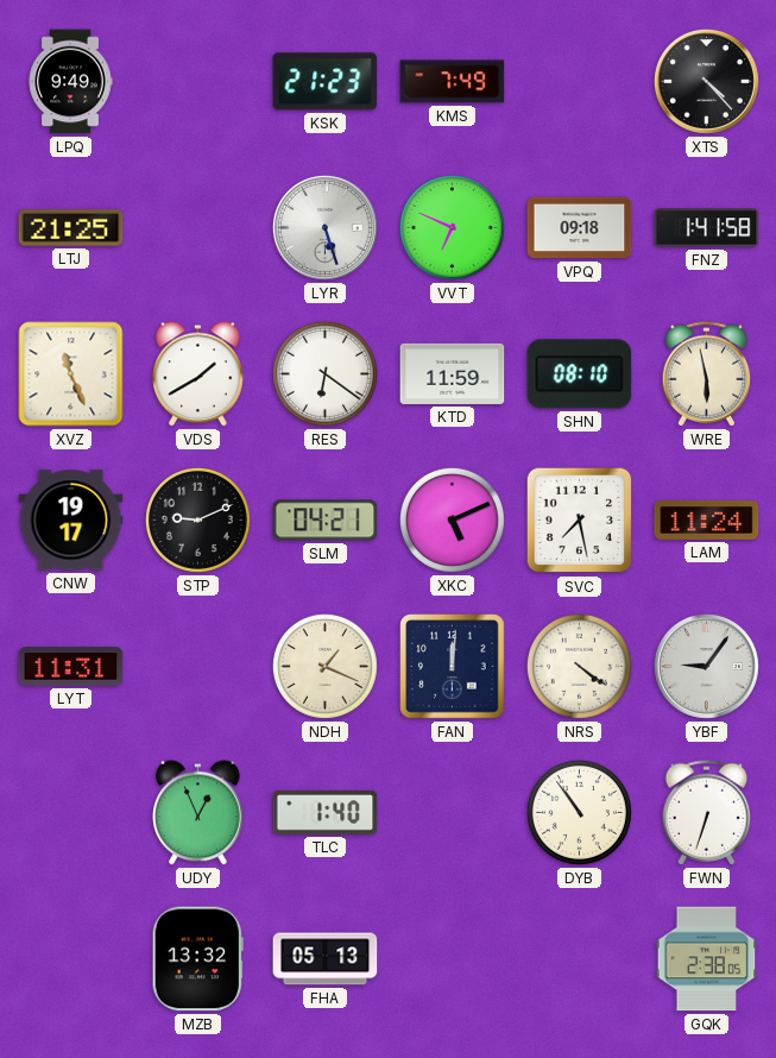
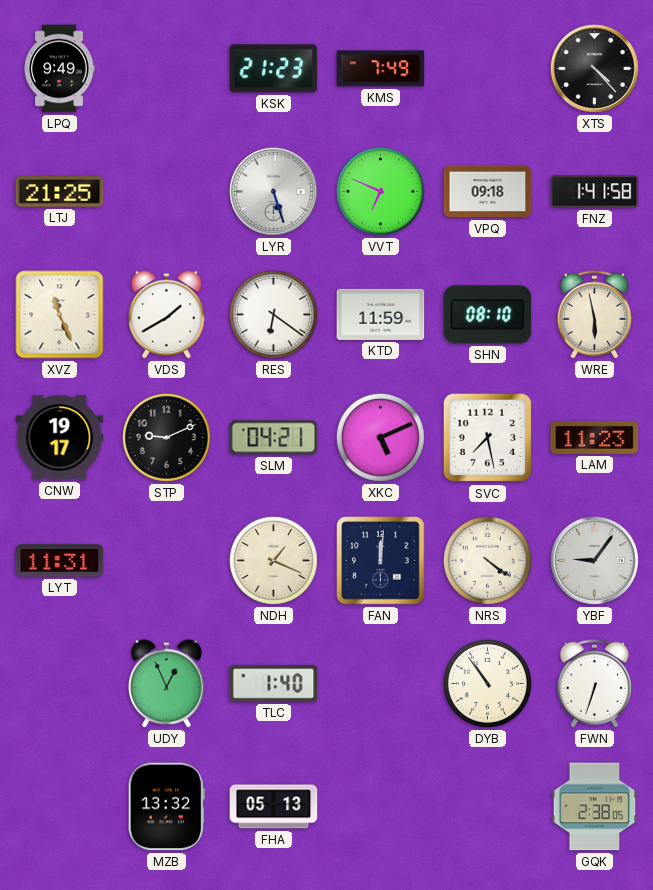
LAM: 11:24 -> 11:23
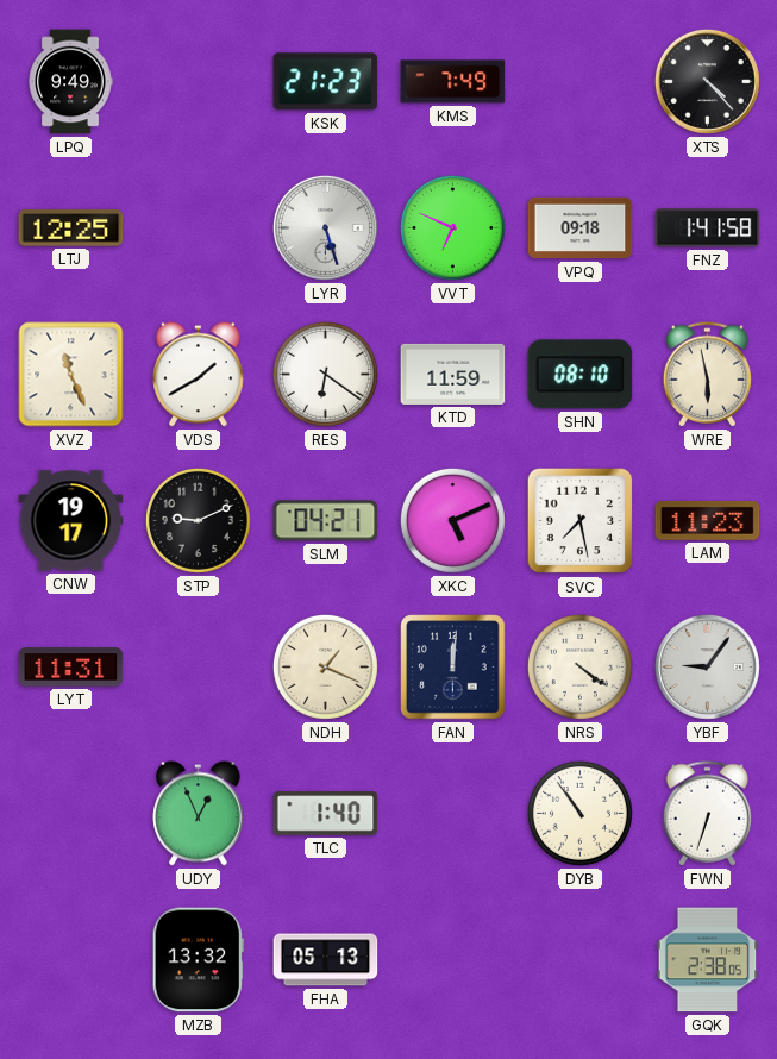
LTJ: 21:25 -> 12:25
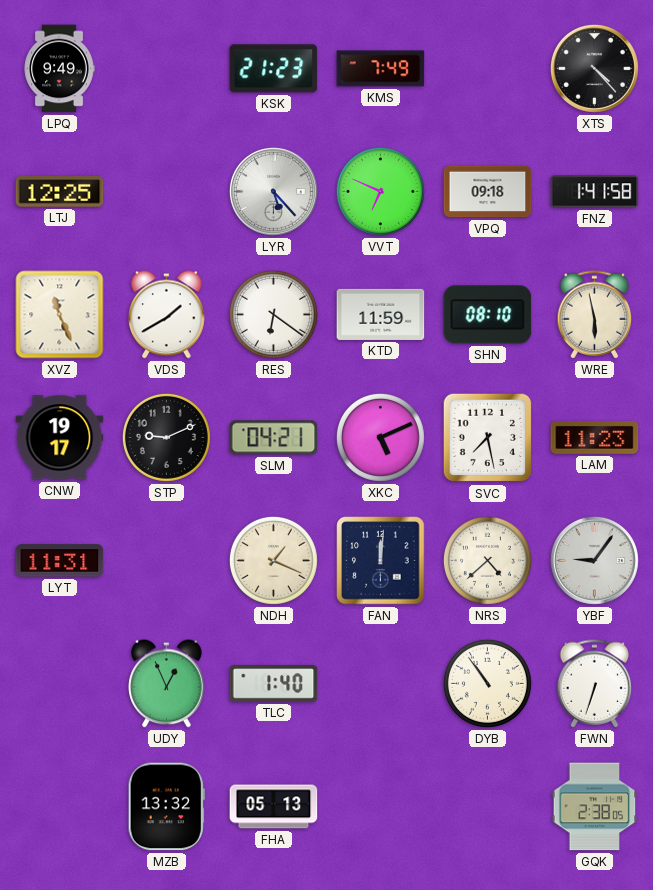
LYR: 5:27 -> 5:23
NRS: 4:21 -> 4:38
